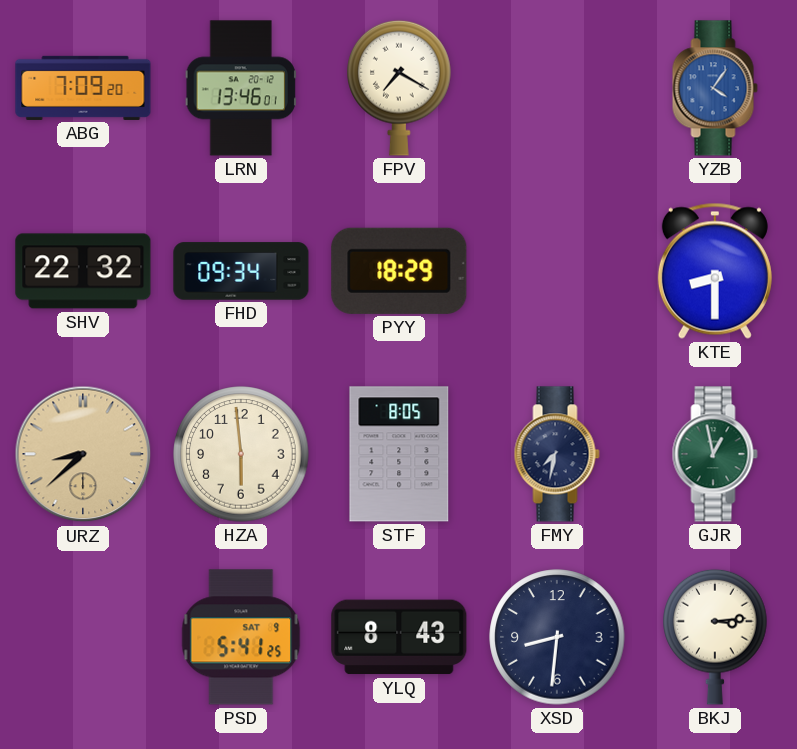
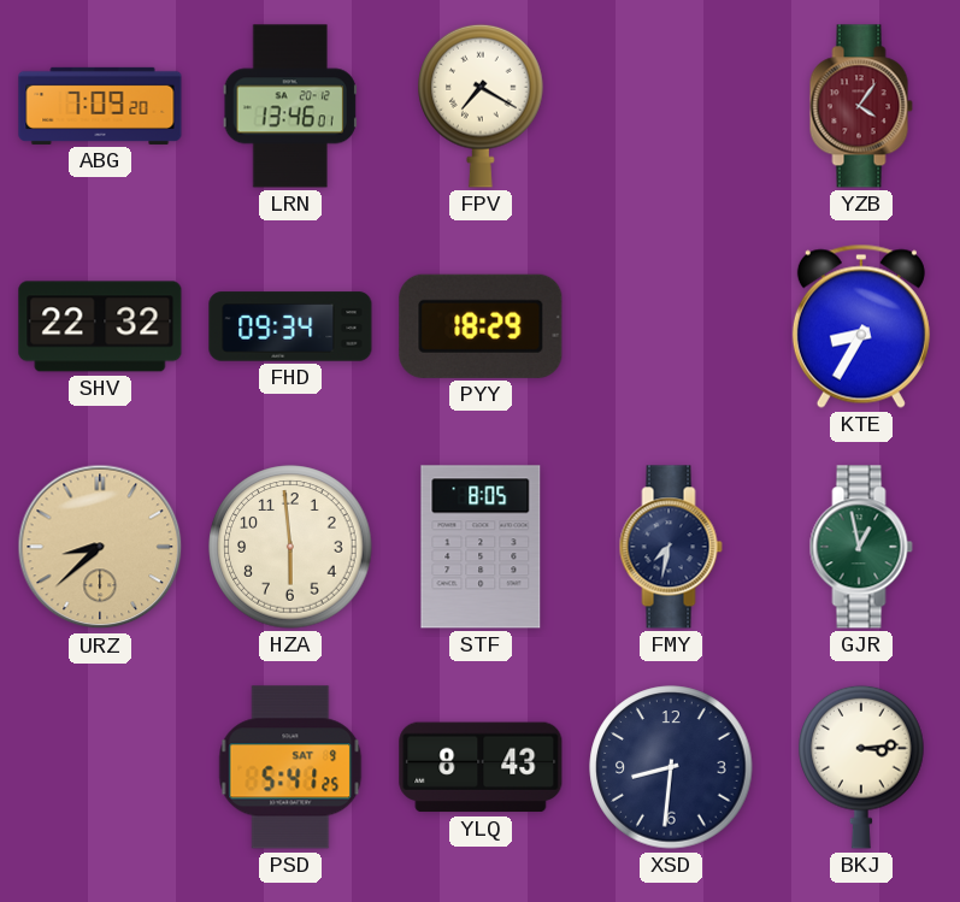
YZB dial: blue -> burgundy
KTE: 8:30 -> 8:35
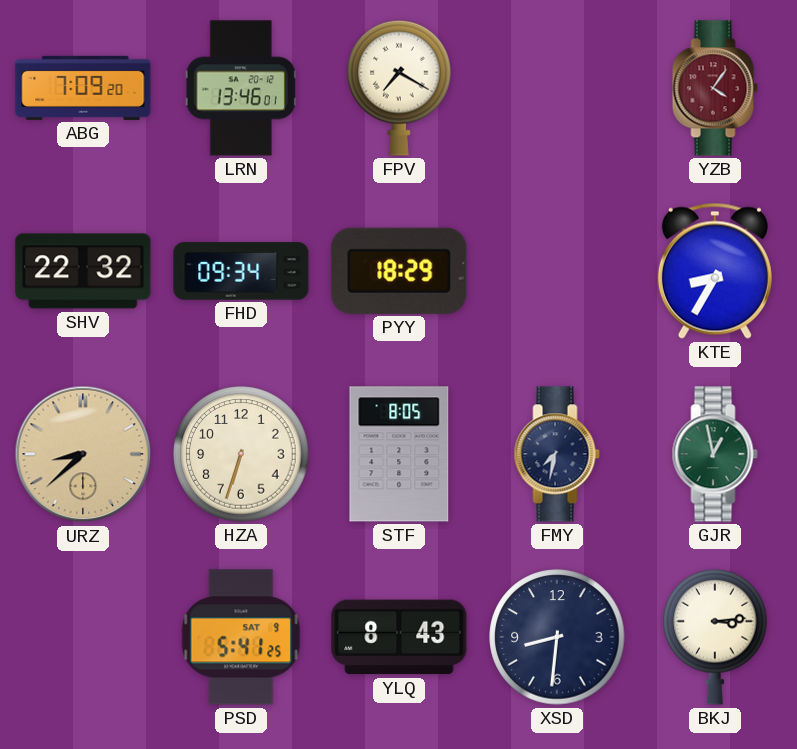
HZA: 5:59 -> 6:33
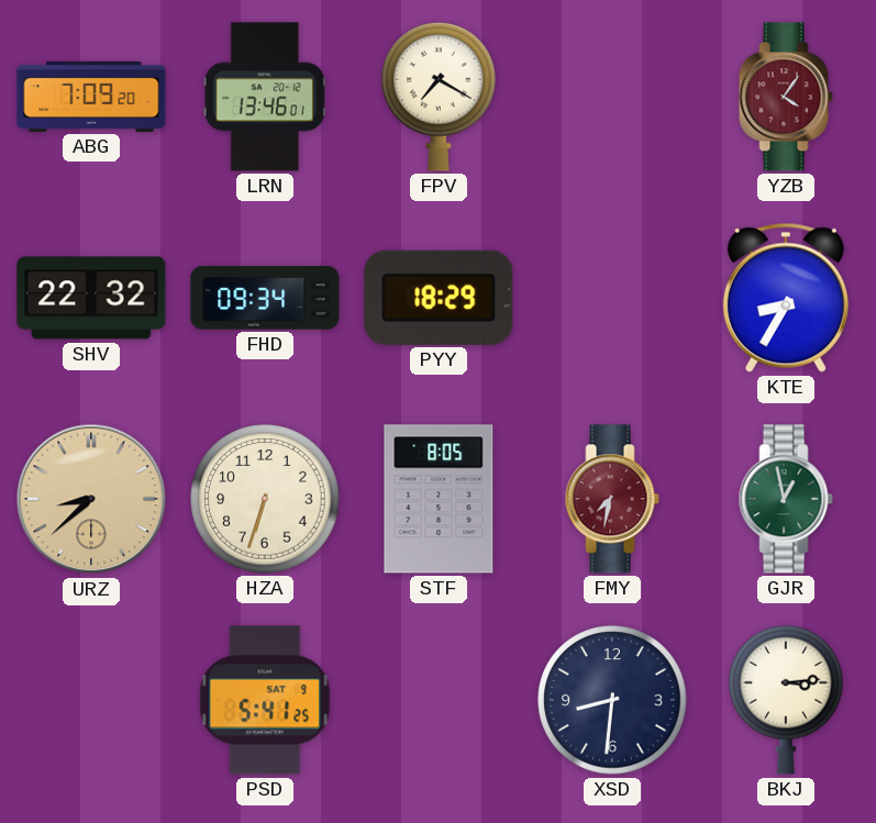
FMY dial: navy -> burgundy
YLQ: 8:43 -> none
